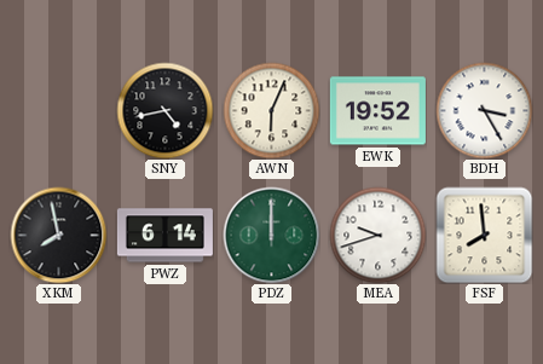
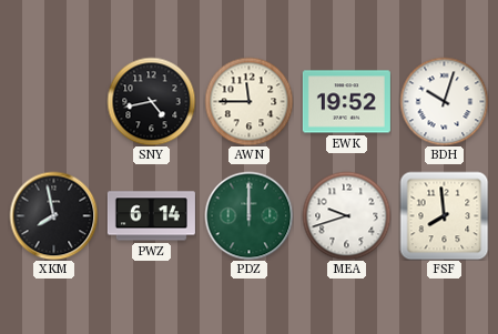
AWN: 6:04 -> 11:45
BDH: 3:25 -> 10:03
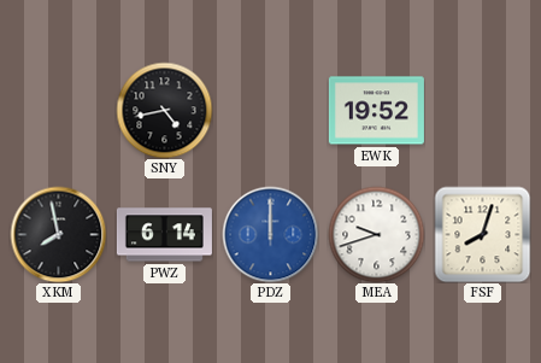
AWN: 11:45 -> none
BDH: 10:03 -> none
PDZ dial: green -> blue
FSF: 7:59 -> 8:03
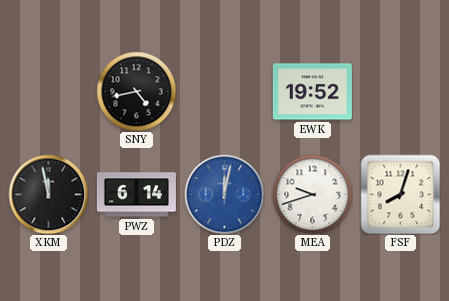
XKM: 7:58 -> 11:58
PDZ: 12:00 -> 12:02
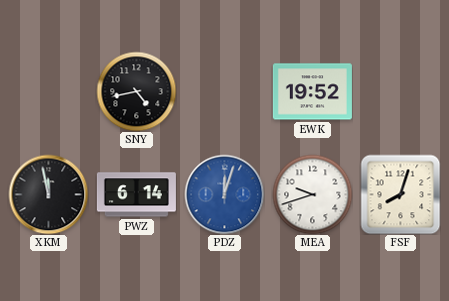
PDZ: 12:02 -> 12:03
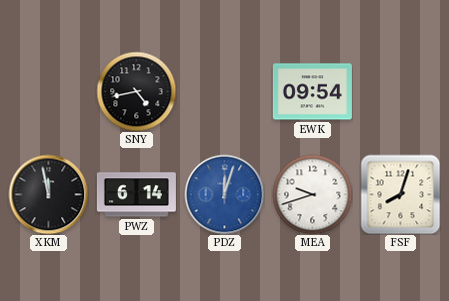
EWK: 19:52 -> 09:54
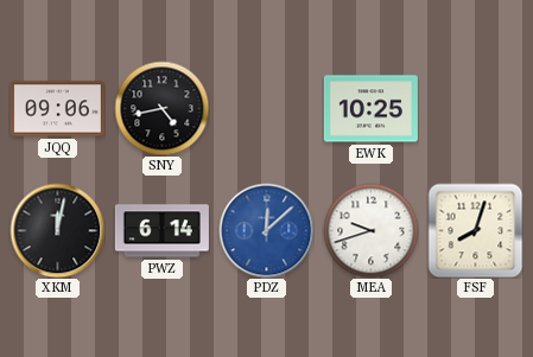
JQQ: none -> 09:06
EWK: 09:54 -> 10:25
XKM: 11:58 -> 12:02
PDZ: 12:03 -> 12:08
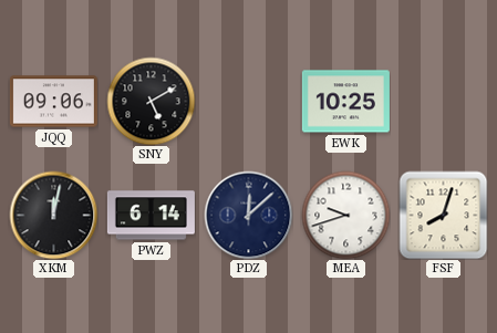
SNY: 4:43 -> 5:10
PDZ dial: blue -> navy
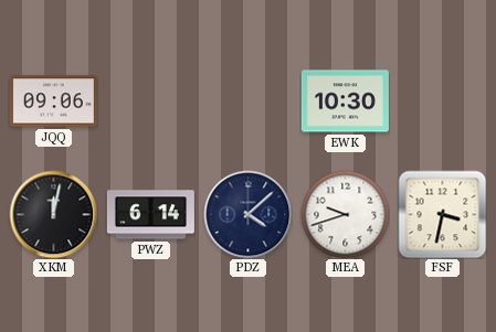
SNY: 5:10 -> none
EWK: 10:25 -> 10:30
PDZ: 12:08 -> 4:08
FSF: 8:03 -> 3:32
